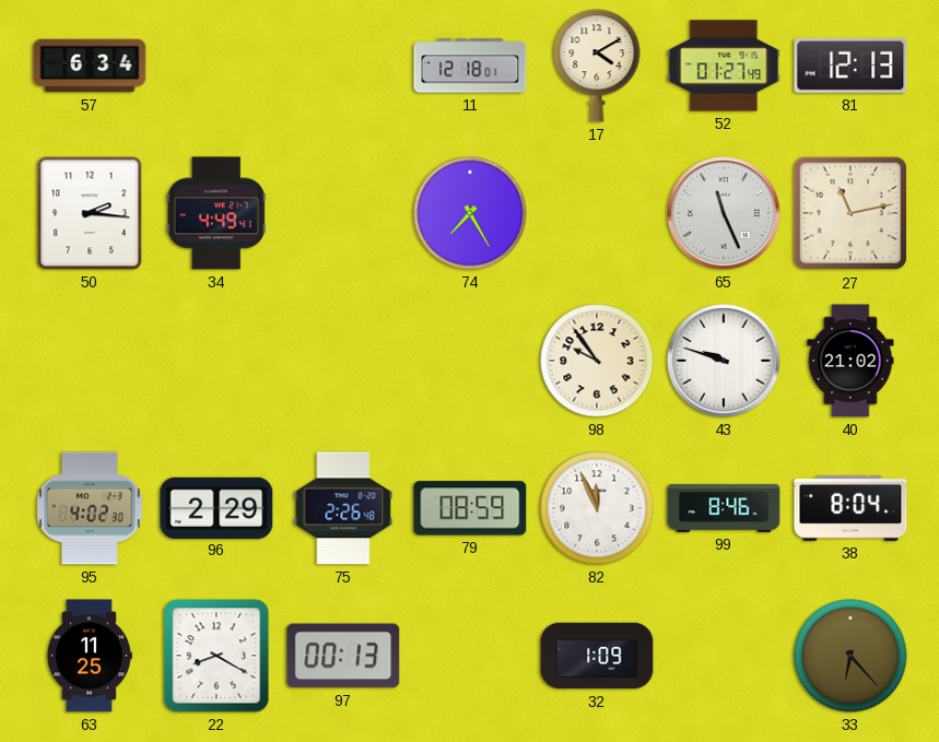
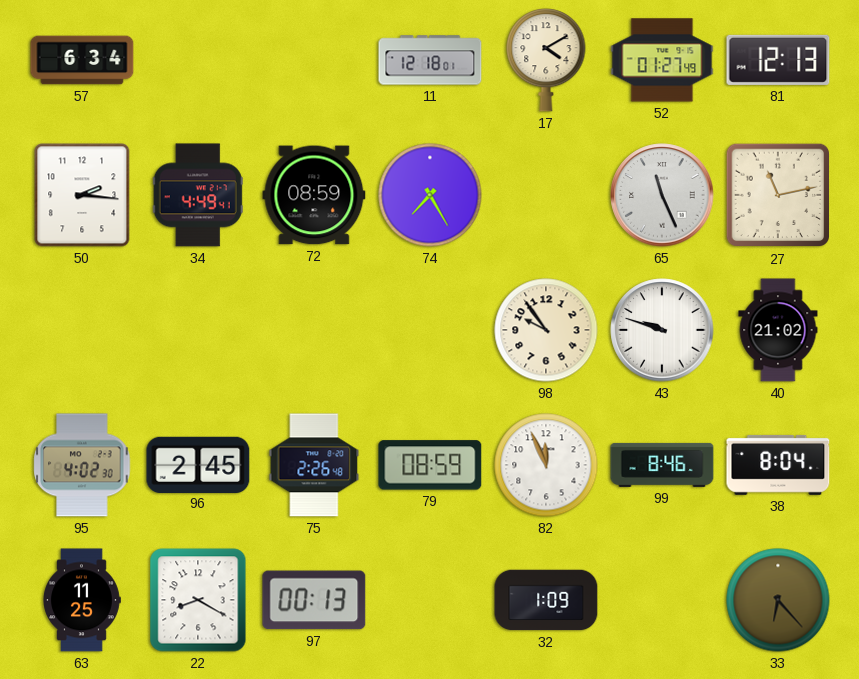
72: none -> 08:59
96: 2:29 -> 2:45
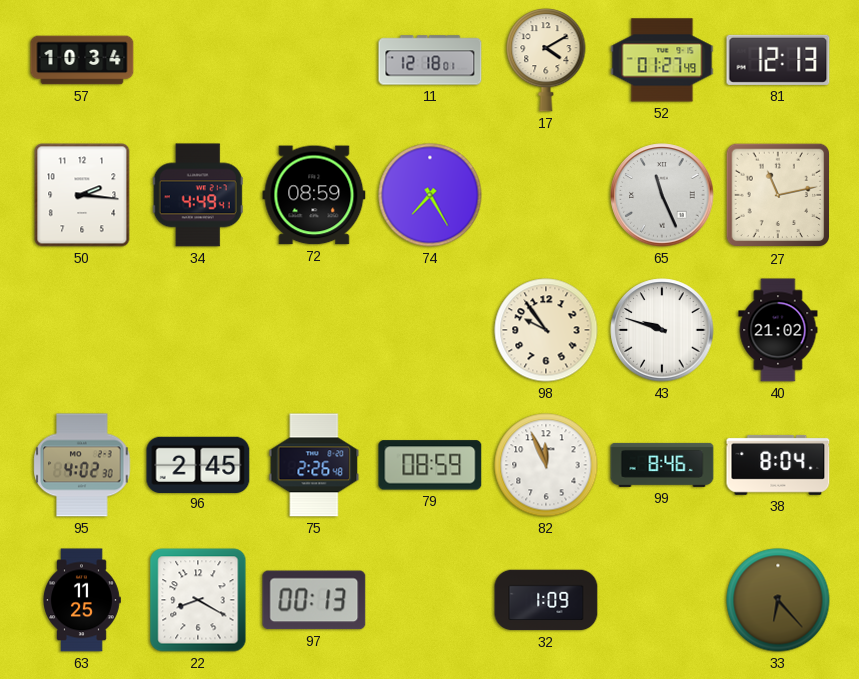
57: 6:34 -> 10:34
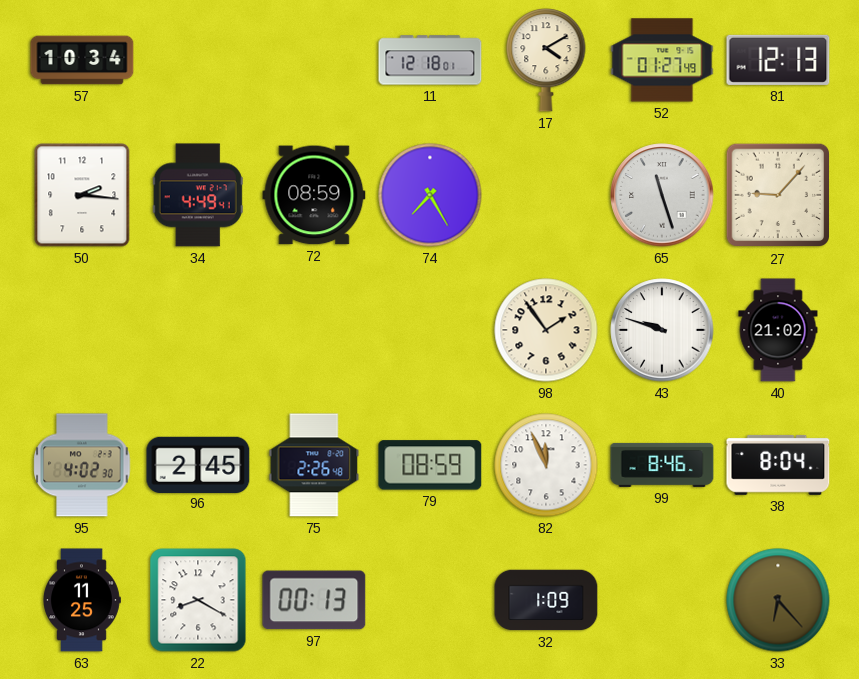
65: 11:26 -> 11:27
27: 11:13 -> 9:07
98: 9:54 -> 1:54
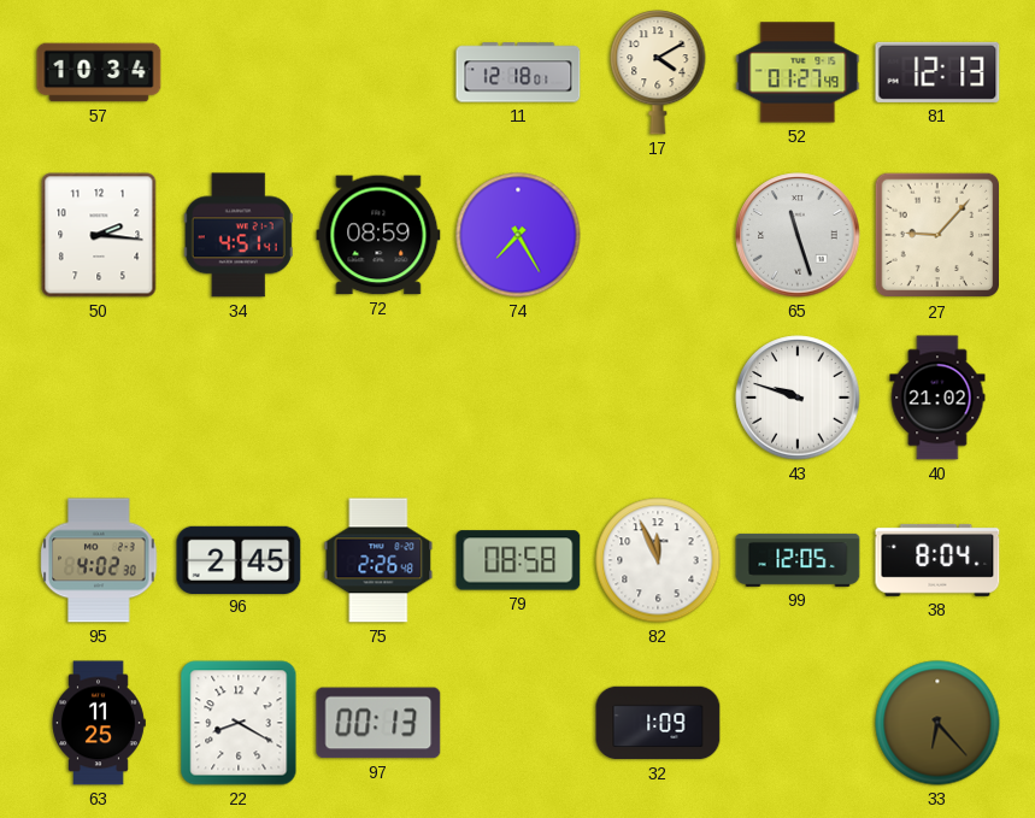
34: 4:49 -> 4:51
98: 1:54 -> none
79: 08:59 -> 08:58
99: 8:46 -> 12:05
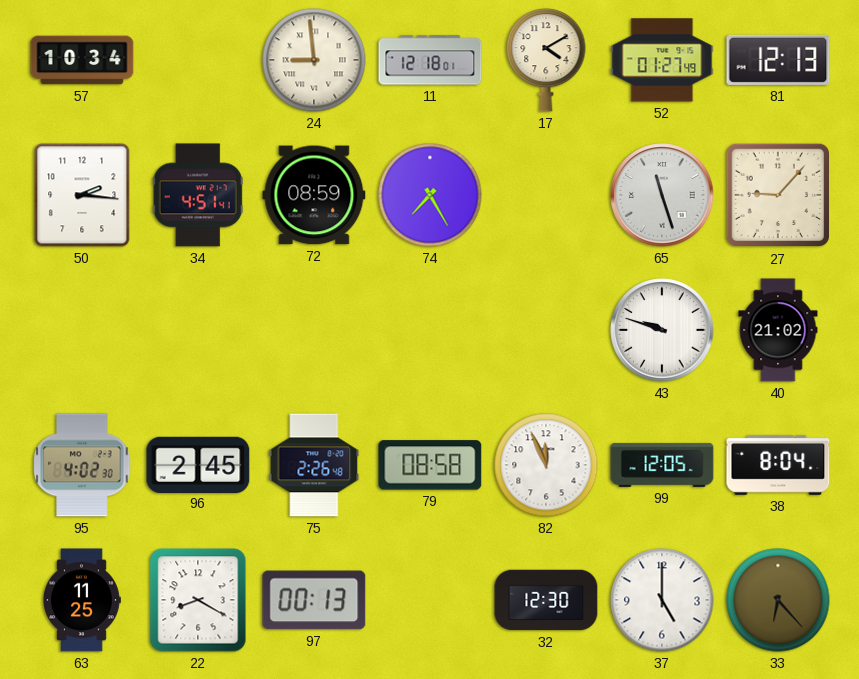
24: none -> 8:59
32: 1:09 -> 12:30
37: none -> 5:00
